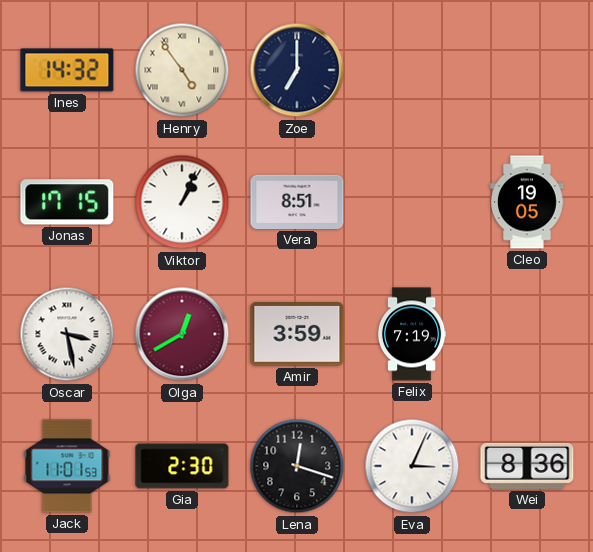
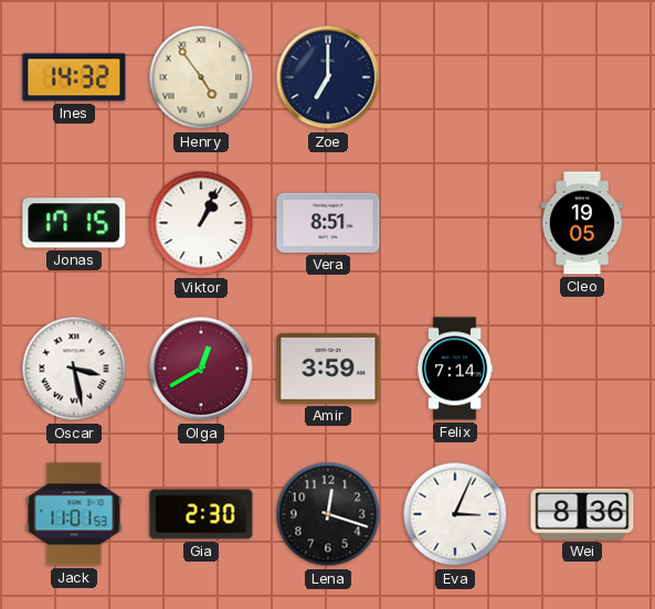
Felix: 7:19 -> 7:14
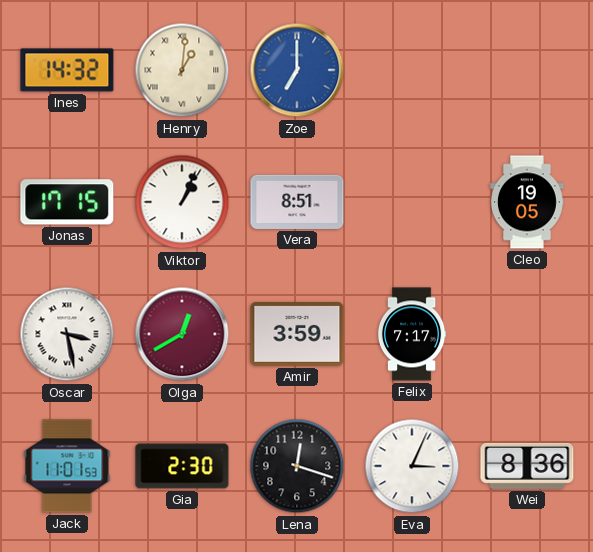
Henry: 4:54 -> 1:01
Zoe dial: navy -> blue
Felix: 7:14 -> 7:17
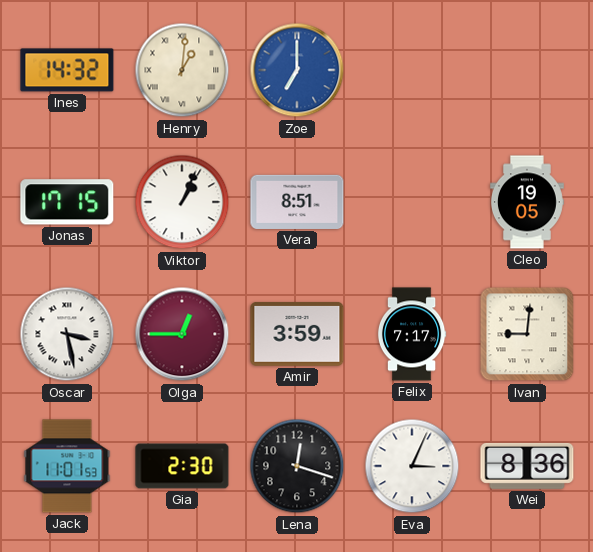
Olga: 12:40 -> 12:45
Ivan: none -> 9:01
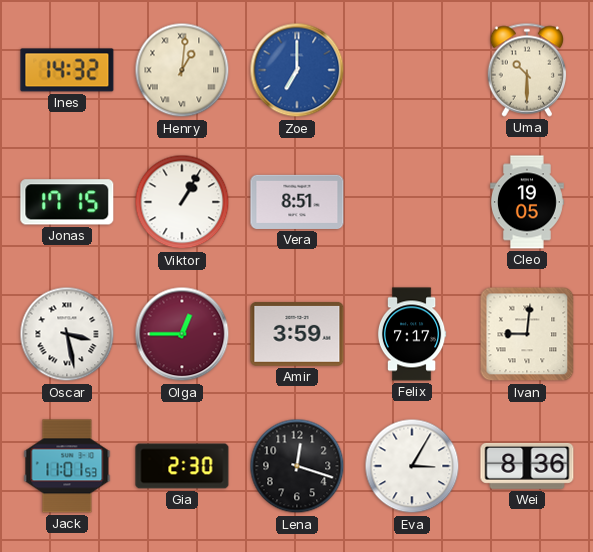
Uma: none -> 10:30
Viktor: 1:04 -> 1:05
Eva: 3:04 -> 3:05
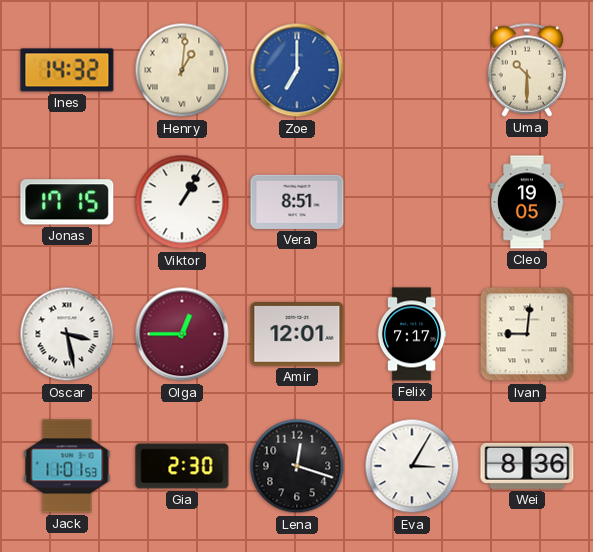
Amir: 3:59 -> 12:01
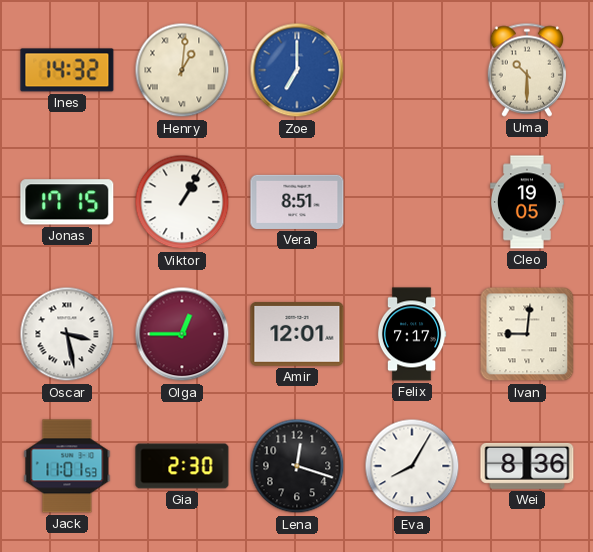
Eva: 3:05 -> 8:05
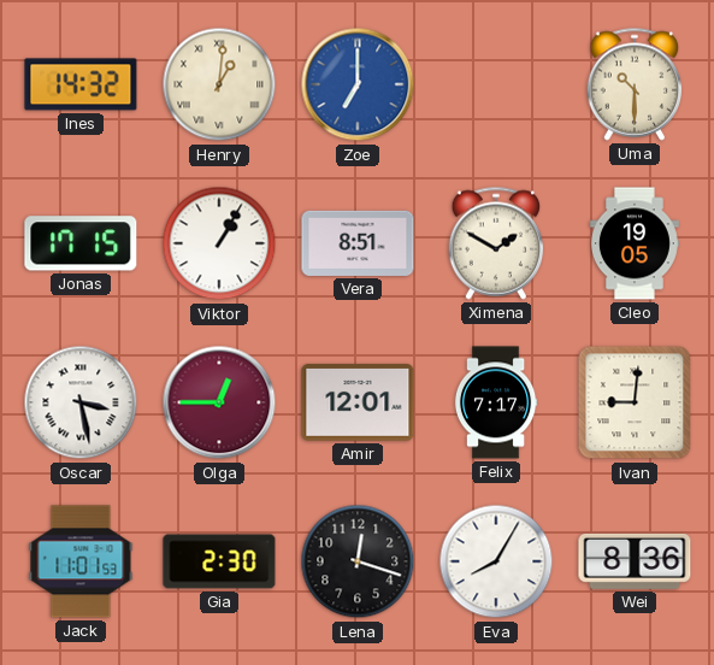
Ximena: none -> 1:50
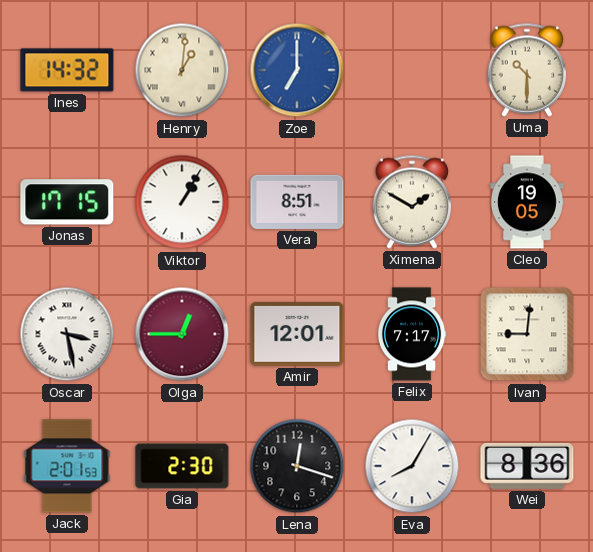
Jack: 11:01 -> 2:01
